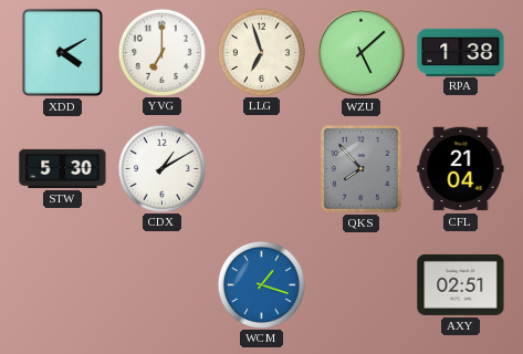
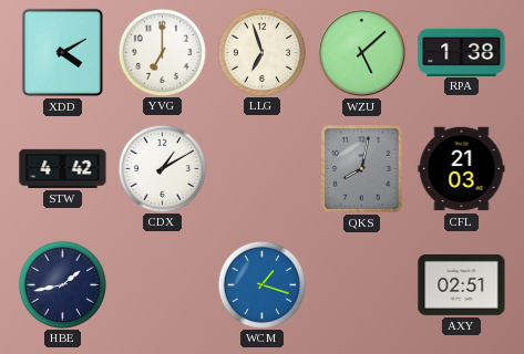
STW: 5:30 -> 4:42
QKS: 7:53 -> 8:02
CFL: 21:04 -> 21:03
HBE: none -> 1:43
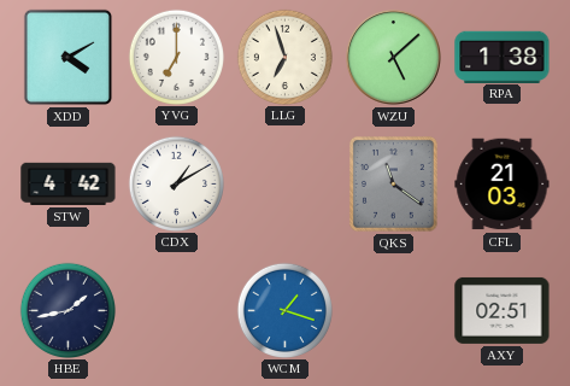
QKS: 8:02 -> 11:21
